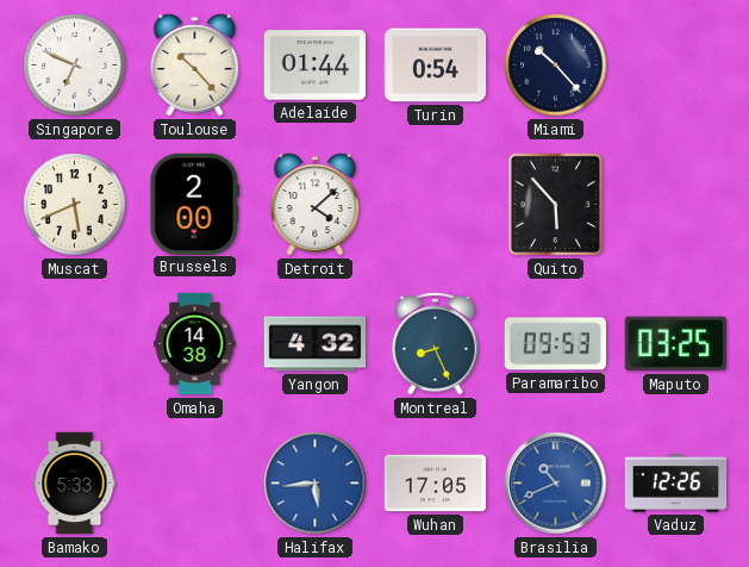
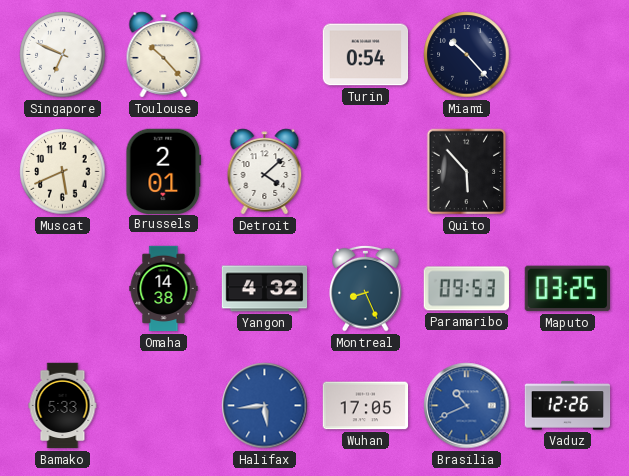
Adelaide: 01:44 -> none
Brussels: 2:00 -> 2:01
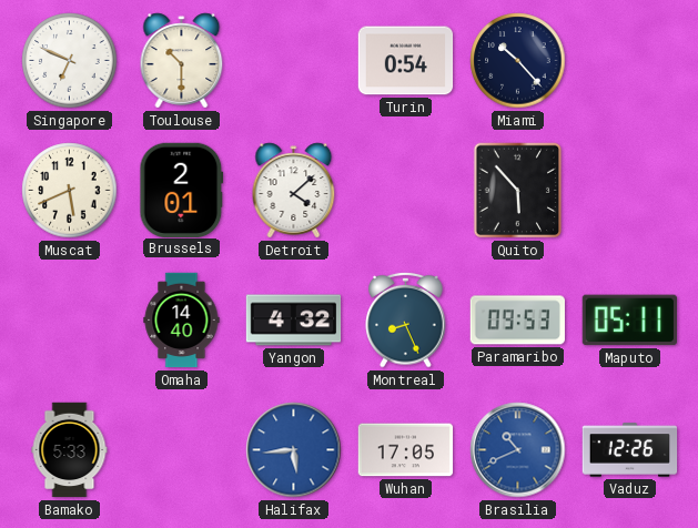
Toulouse: 10:23 -> 10:30
Omaha: 14:38 -> 14:40
Maputo: 03:25 -> 05:11
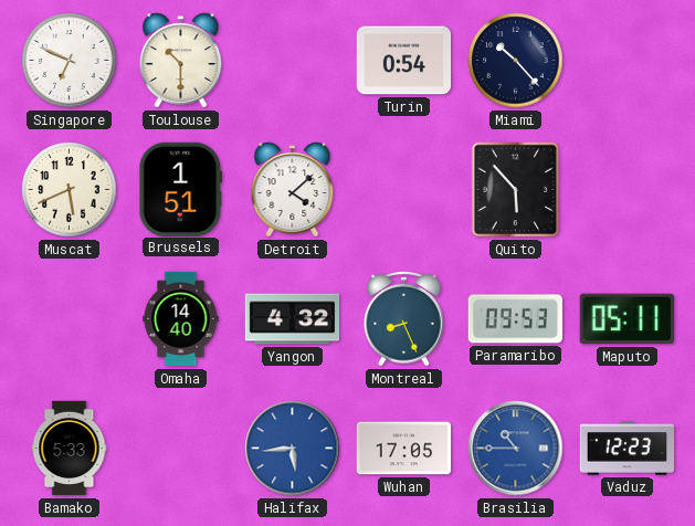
Brussels: 2:01 -> 1:51
Brasilia: 10:41 -> 10:45
Vaduz: 12:26 -> 12:23
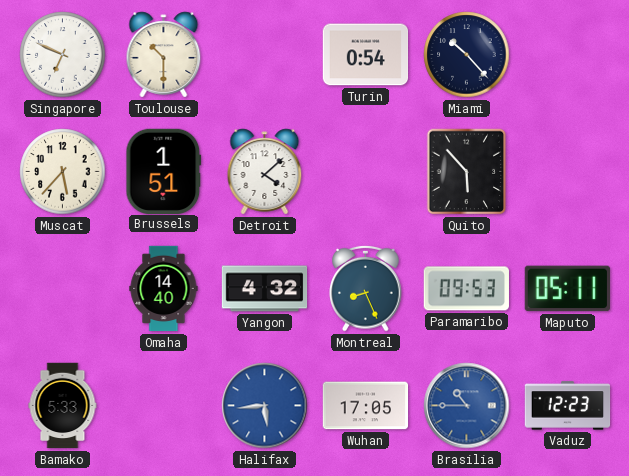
Muscat: 5:41 -> 5:37
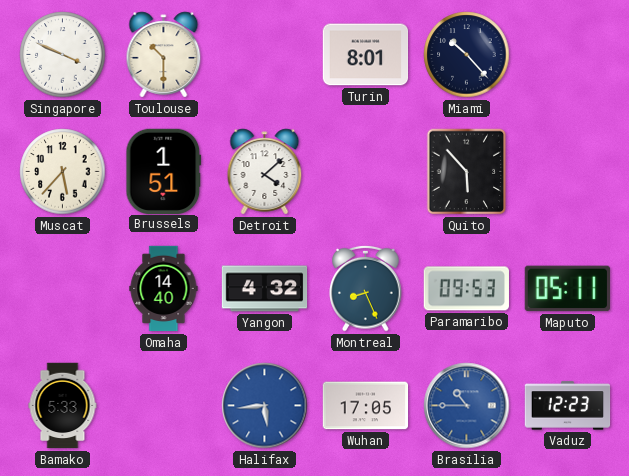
Singapore: 6:49 -> 3:49
Turin: 0:54 -> 8:01
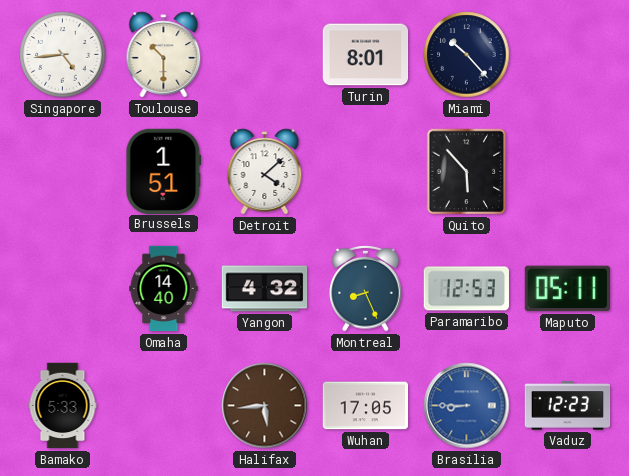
Singapore: 3:49 -> 4:44
Muscat: 5:37 -> none
Paramaribo: 09:53 -> 12:53
Halifax dial: blue -> brown
Brasilia: 10:45 -> 8:45
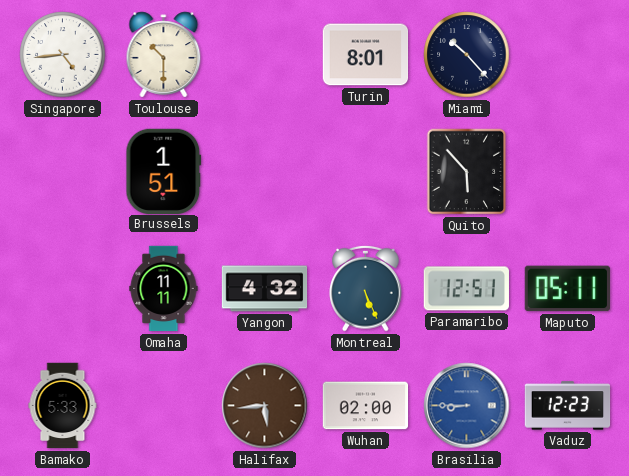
Detroit: 4:08 -> none
Omaha: 14:40 -> 11:11
Montreal: 8:26 -> 5:26
Paramaribo: 12:53 -> 12:51
Wuhan: 17:05 -> 02:00
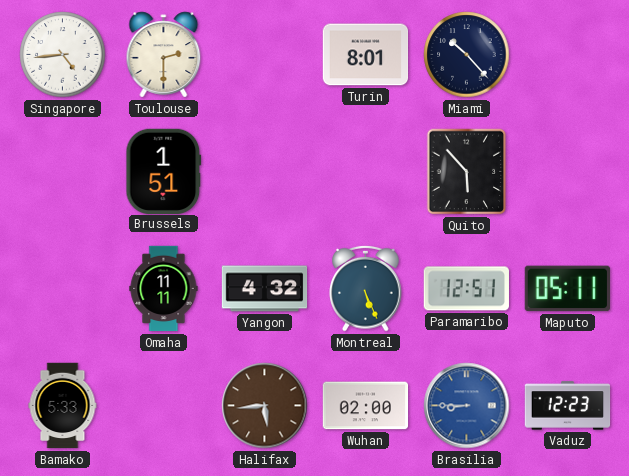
Toulouse: 10:30 -> 2:30
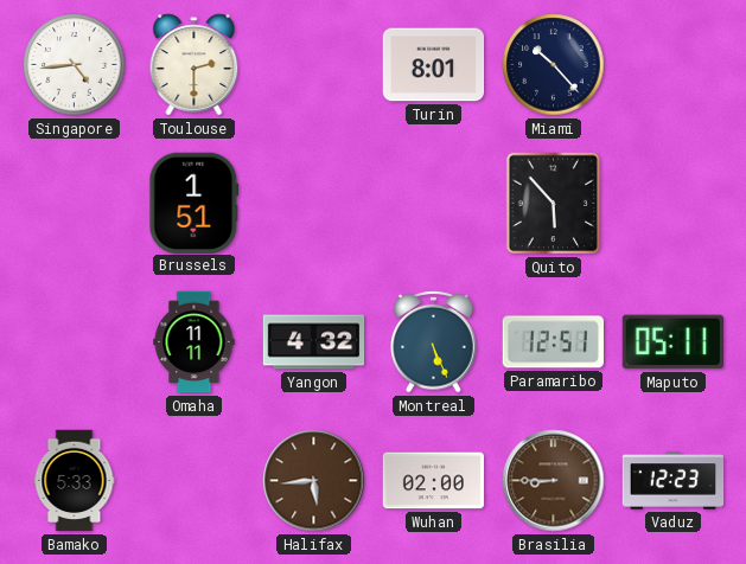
Brasilia dial: blue -> brown
